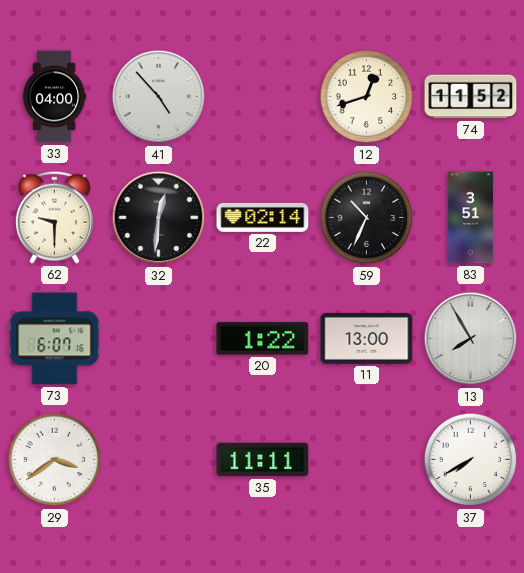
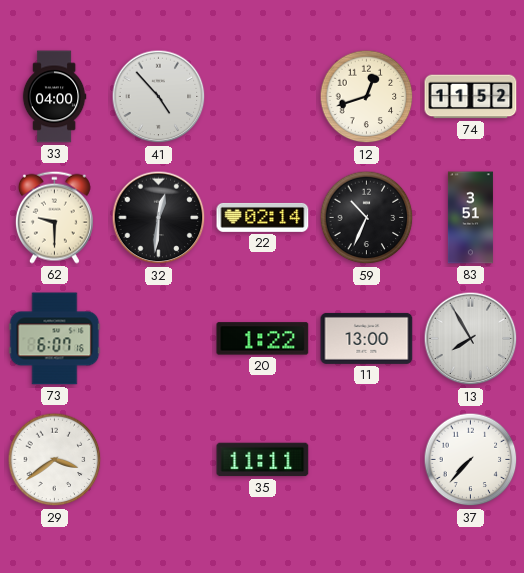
37: 7:40 -> 7:37
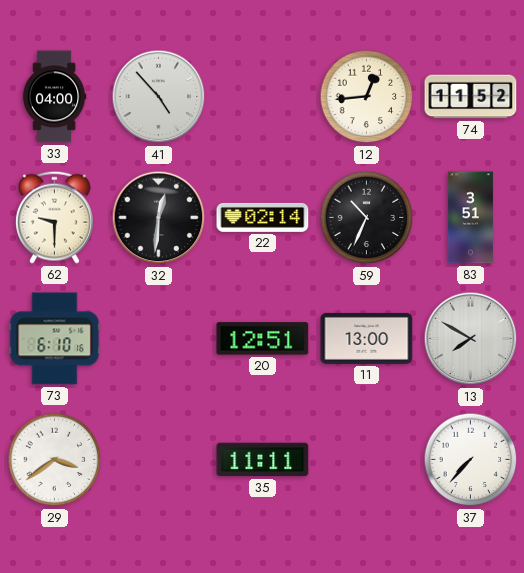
12: 12:42 -> 12:44
73: 6:07 -> 6:10
20: 1:22 -> 12:51
13: 7:55 -> 7:50
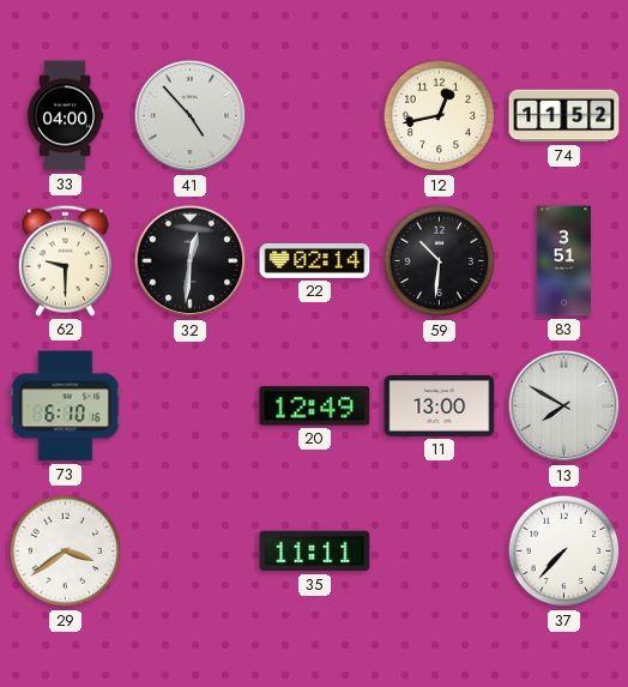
12: 12:44 -> 12:43
59: 10:34 -> 10:31
20: 12:51 -> 12:49
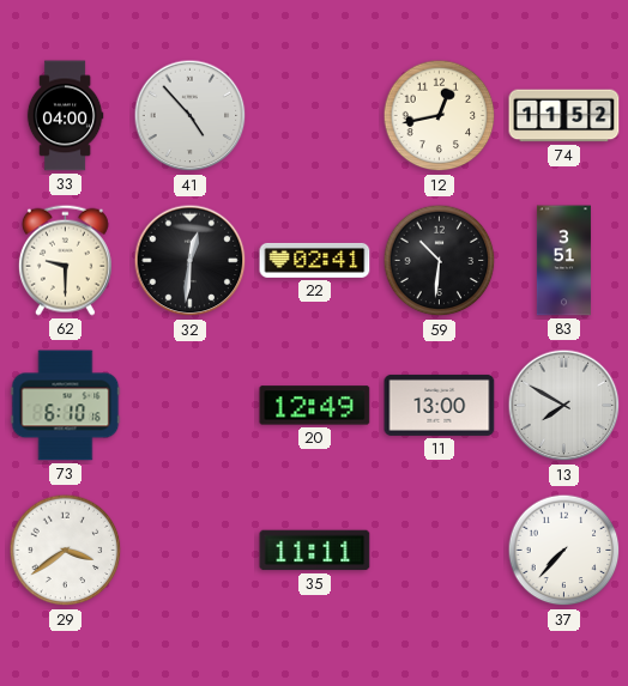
22: 02:14 -> 02:41
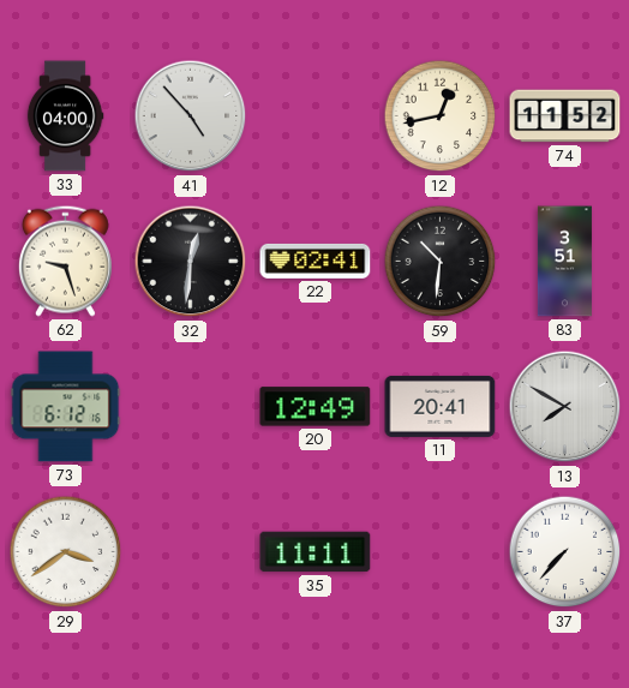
62: 9:30 -> 9:27
73: 6:10 -> 6:12
11: 13:00 -> 20:41
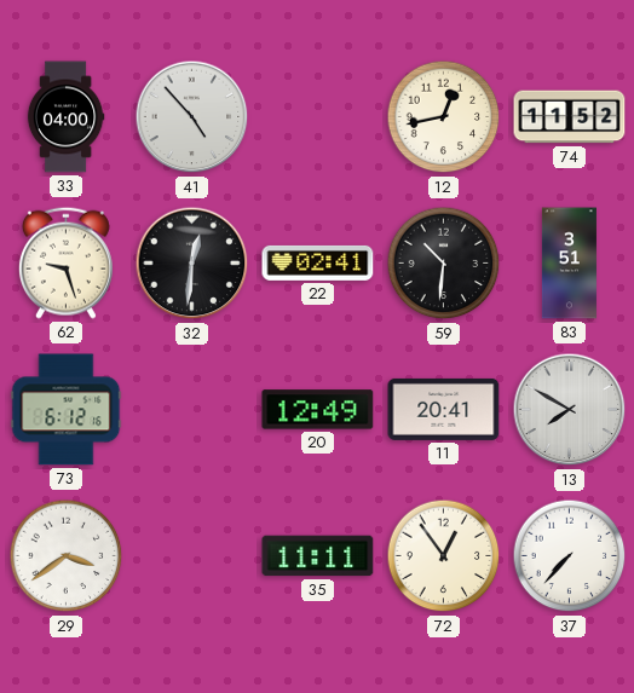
72: none -> 12:54
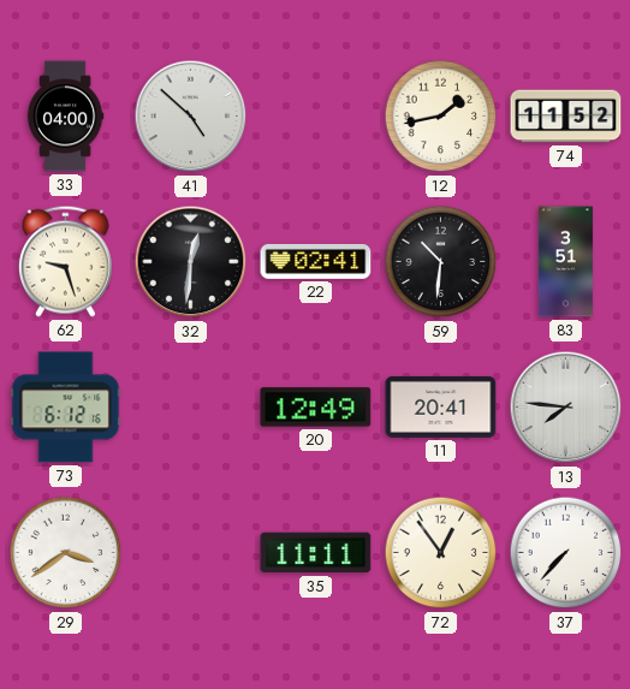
41: 4:53 -> 4:52
12: 12:43 -> 1:43
13: 7:50 -> 7:46
